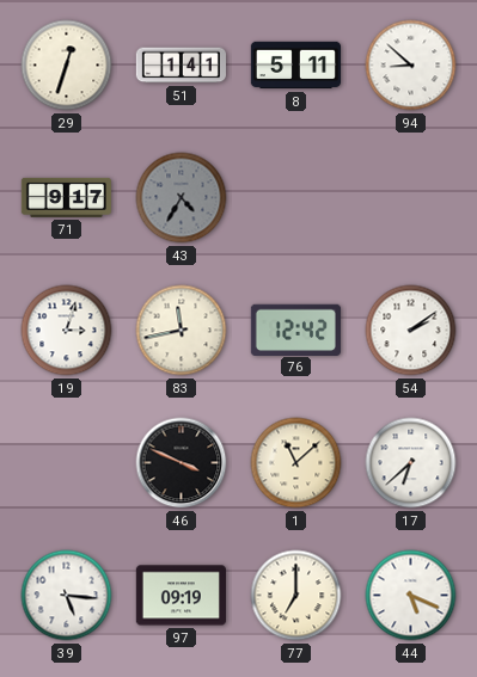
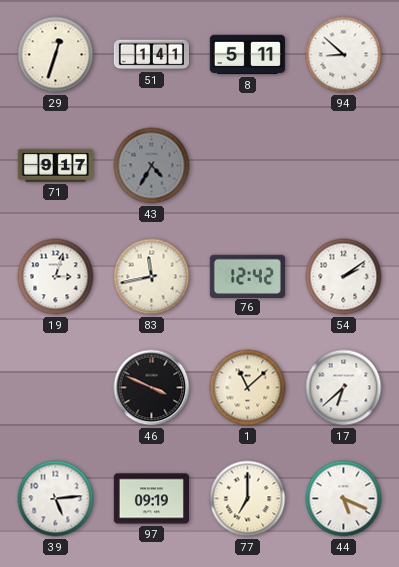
39: 5:16 -> 5:14
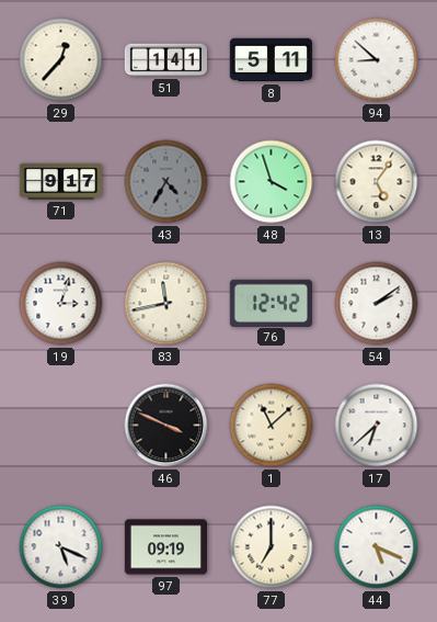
29: 12:33 -> 12:37
48: none -> 3:57
13: none -> 5:06
39: 5:14 -> 5:19
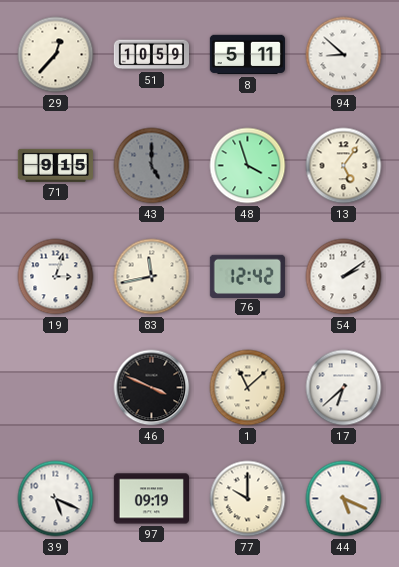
51: 1:41 -> 10:59
71: 9:17 -> 9:15
43: 4:35 -> 5:00
77: 7:00 -> 10:00
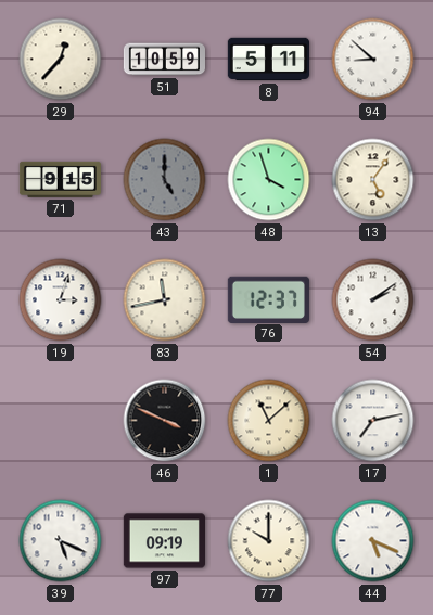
76: 12:42 -> 12:37
17: 6:38 -> 7:13
